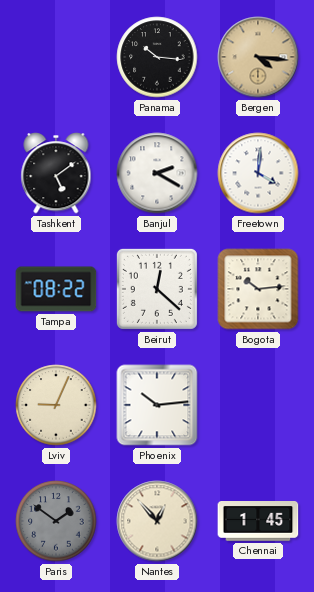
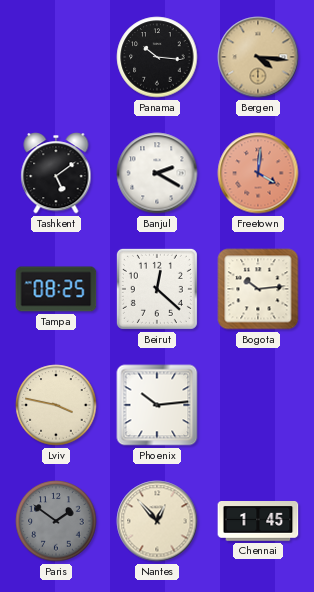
Freetown dial: white -> salmon
Tampa: 08:22 -> 08:25
Lviv: 9:04 -> 3:47
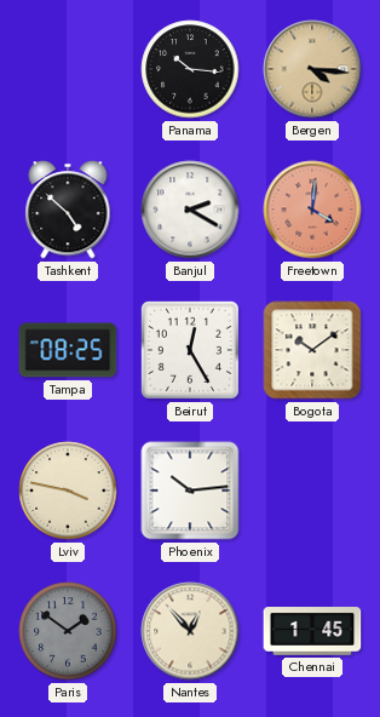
Tashkent: 5:09 -> 4:52
Beirut: 12:22 -> 12:25
Bogota: 10:14 -> 10:09
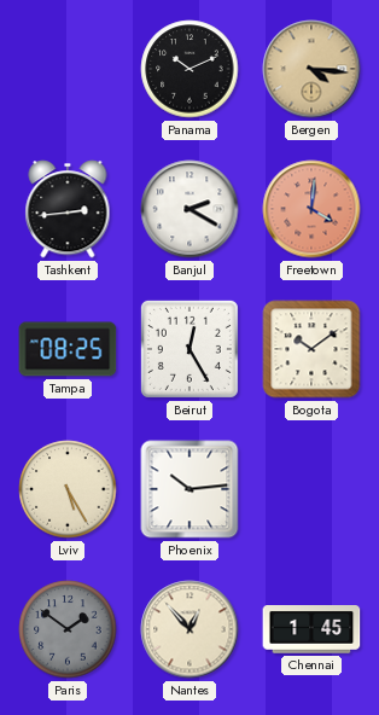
Panama: 10:16 -> 10:11
Tashkent: 4:52 -> 2:44
Lviv: 3:47 -> 5:25
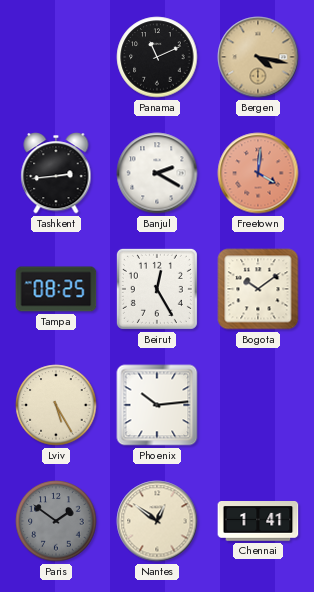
Panama: 10:11 -> 11:11
Bergen: 4:16 -> 4:17
Nantes: 12:53 -> 12:51
Chennai: 1:45 -> 1:41
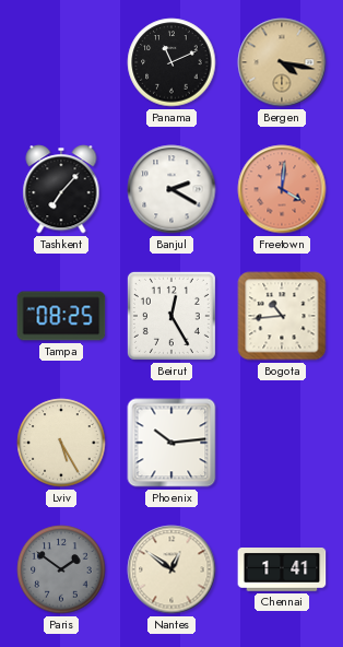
Tashkent: 2:44 -> 7:07
Bogota: 10:09 -> 10:44
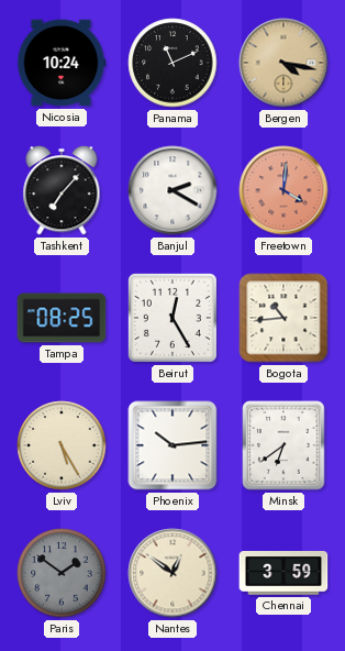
Nicosia: none -> 10:24
Minsk: none -> 6:39
Chennai: 1:41 -> 3:59
